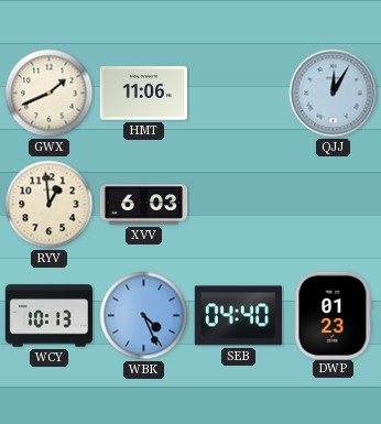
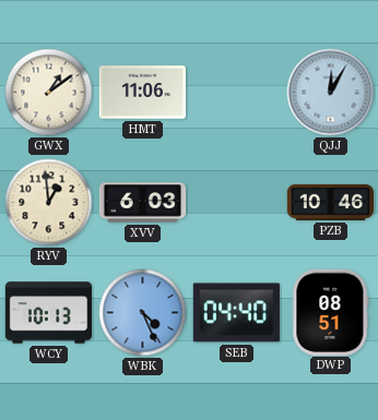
GWX: 1:41 -> 1:09
PZB: none -> 10:46
DWP: 01:23 -> 08:51
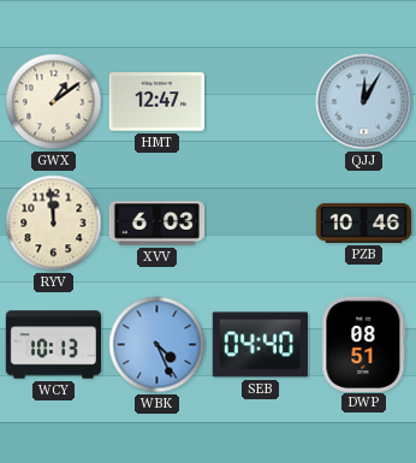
HMT: 11:06 -> 12:47
RYV: 12:59 -> 11:59
